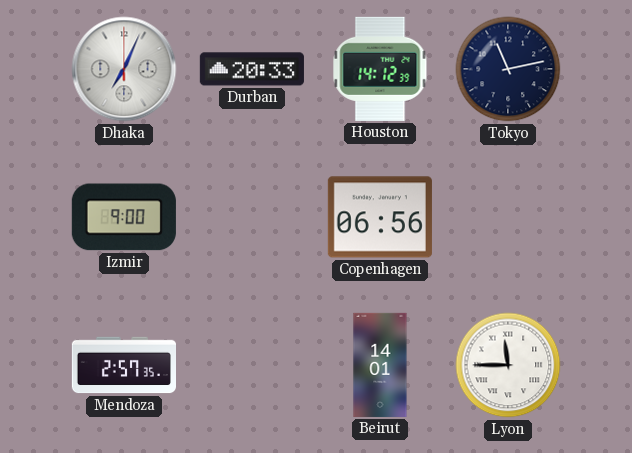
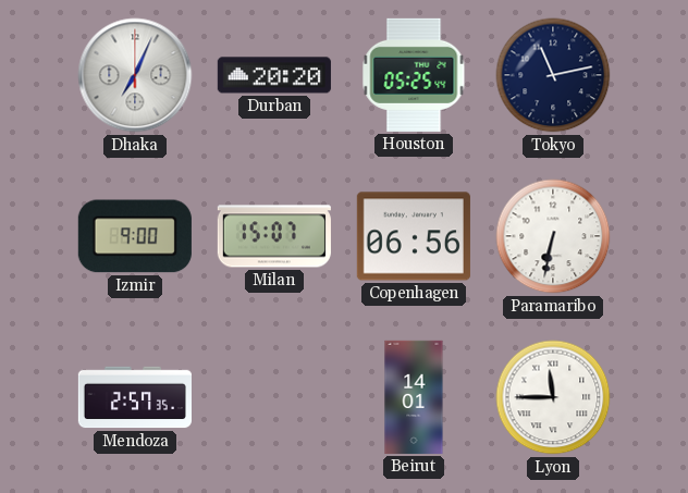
Durban: 20:33 -> 20:20
Houston: 14:12 -> 05:25
Milan: none -> 15:07
Paramaribo: none -> 6:32
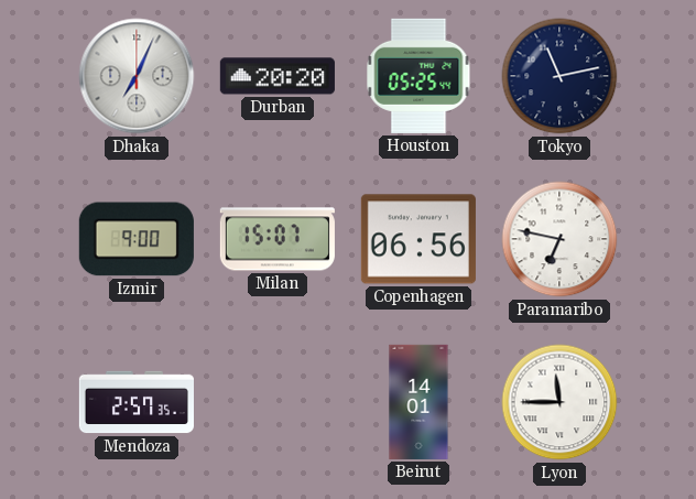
Paramaribo: 6:32 -> 6:47
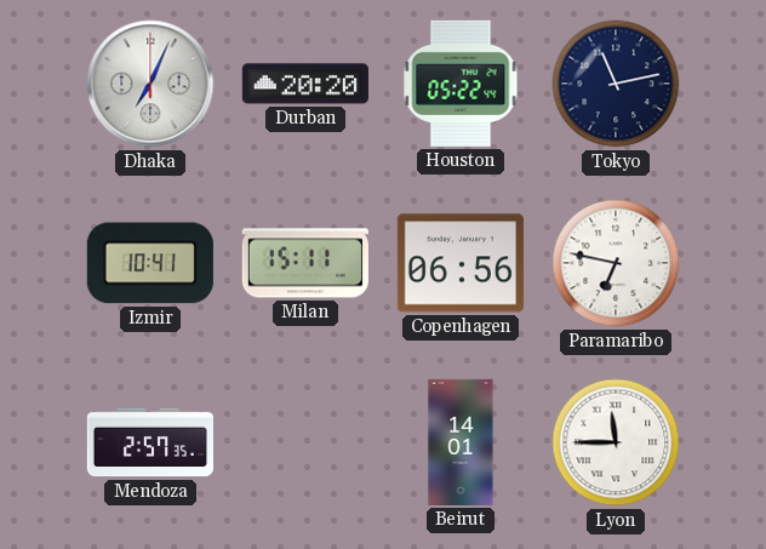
Houston: 05:25 -> 05:22
Izmir: 9:00 -> 10:41
Milan: 15:07 -> 15:11
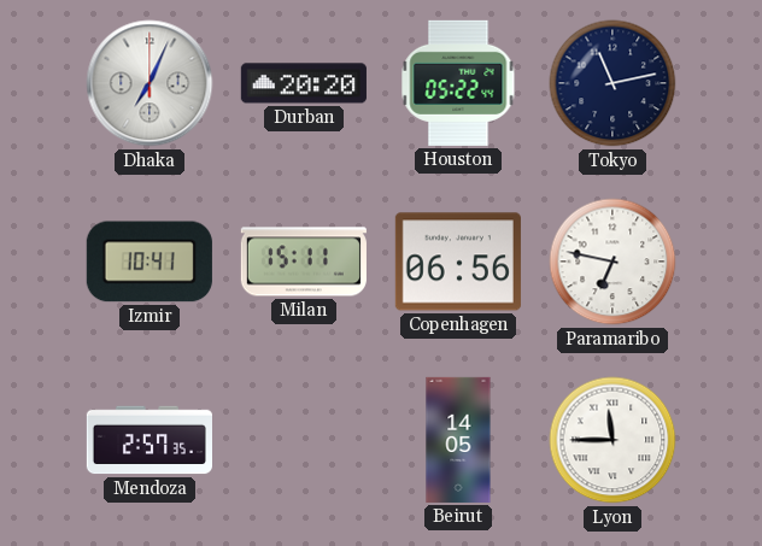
Beirut: 14:01 -> 14:05
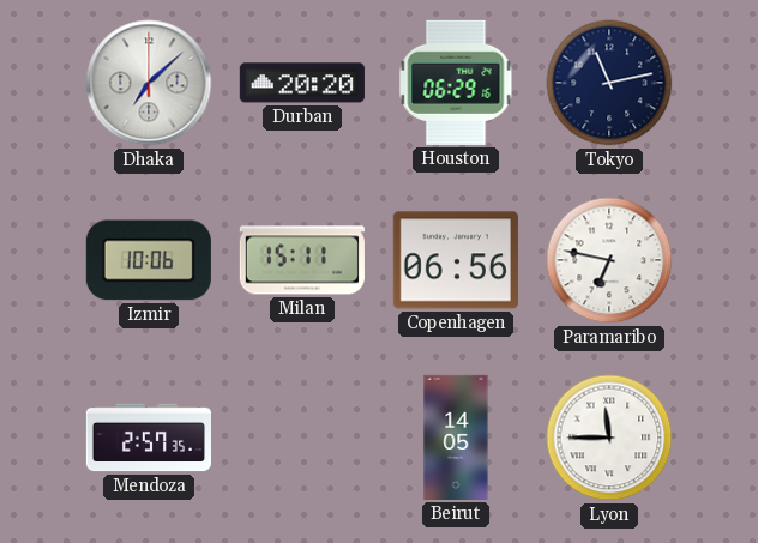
Dhaka: 7:04 -> 7:08
Houston: 05:22 -> 06:29
Izmir: 10:41 -> 10:06
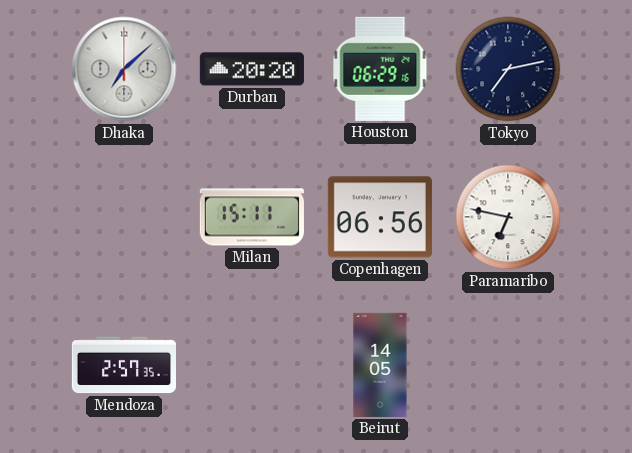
Tokyo: 11:13 -> 7:13
Izmir: 10:06 -> none
Lyon: 11:45 -> none
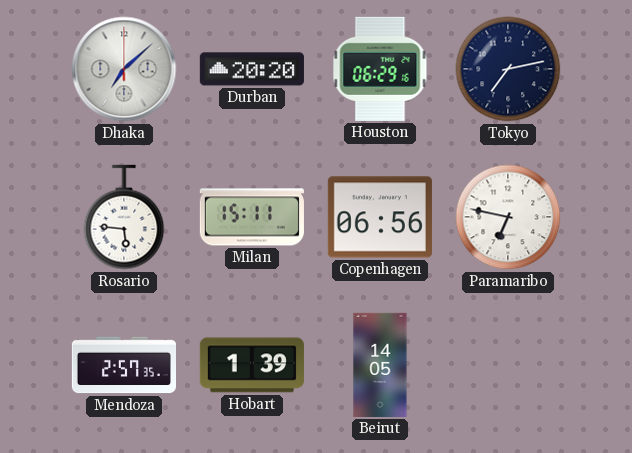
Rosario: none -> 5:46
Hobart: none -> 1:39
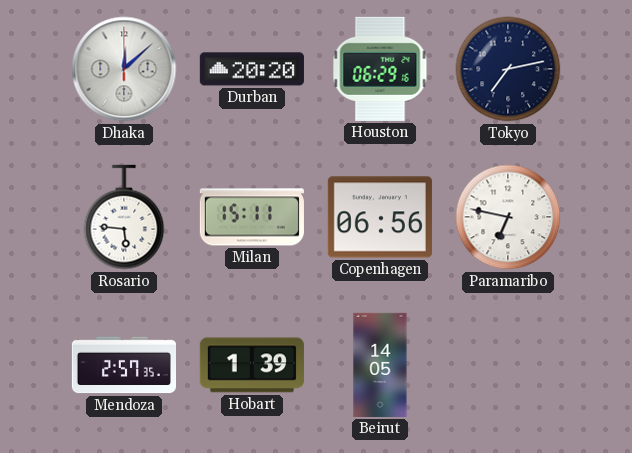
Dhaka: 7:08 -> 12:08
